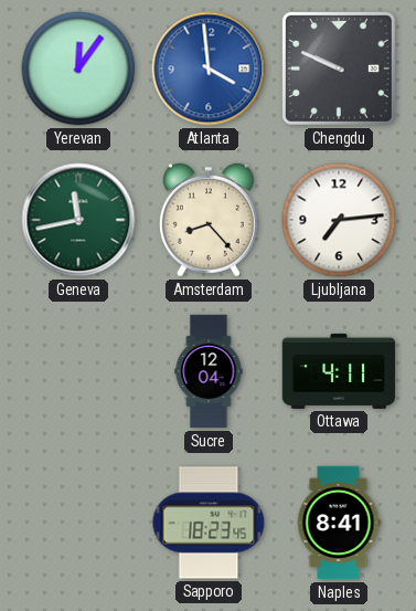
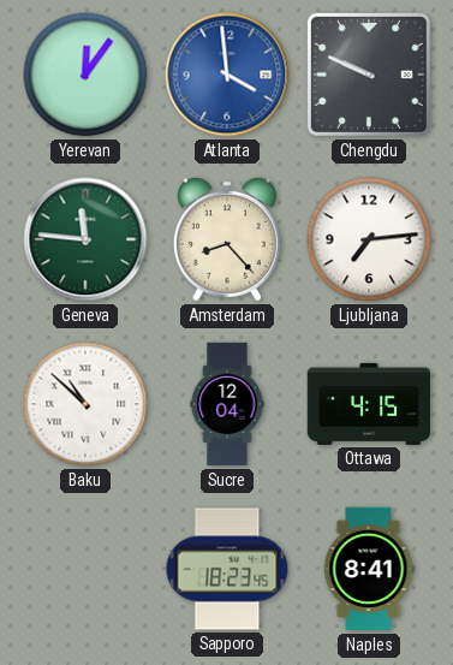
Geneva: 11:43 -> 11:46
Baku: none -> 10:52
Ottawa: 4:11 -> 4:15
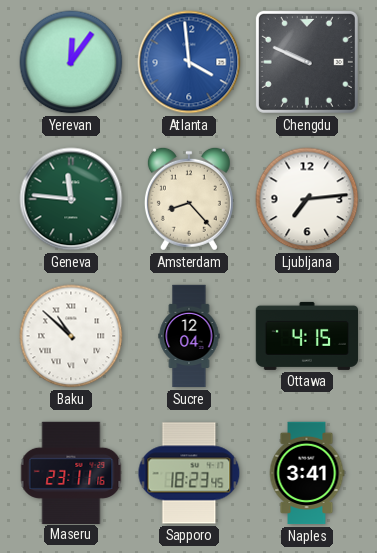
Maseru: none -> 23:11
Naples: 8:41 -> 3:41
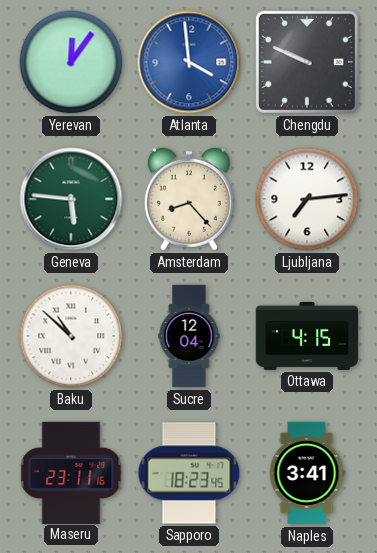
Geneva: 11:46 -> 5:46
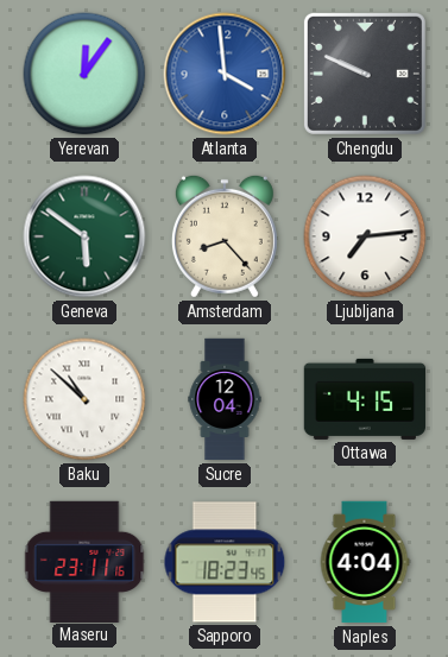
Geneva: 5:46 -> 5:51
Naples: 3:41 -> 4:04
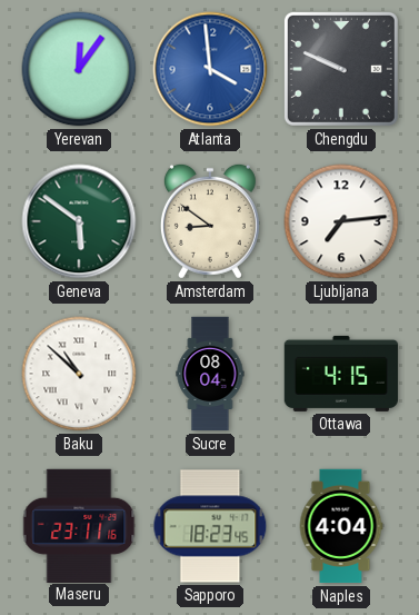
Amsterdam: 8:23 -> 8:51
Sucre: 12:04 -> 08:04
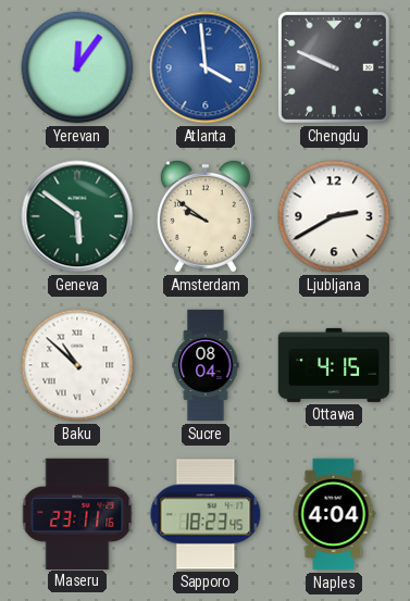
Amsterdam: 8:51 -> 9:51
Ljubljana: 7:14 -> 2:40
